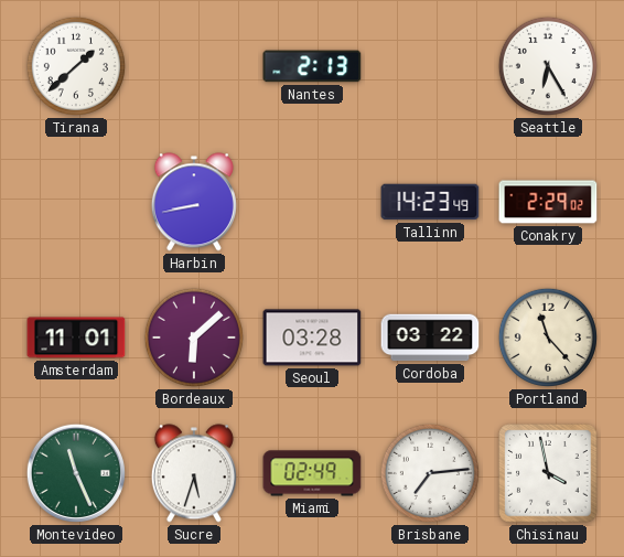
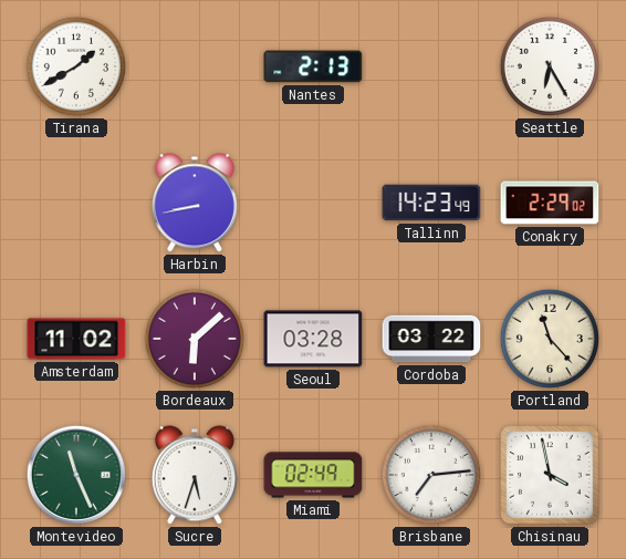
Tirana: 1:38 -> 1:40
Amsterdam: 11:01 -> 11:02
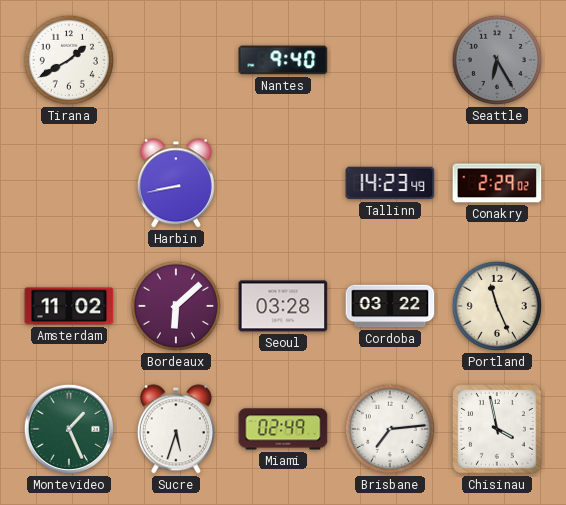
Nantes: 2:13 -> 9:40
Seattle dial: white -> grey
Portland: 11:23 -> 11:26
Montevideo: 11:26 -> 1:26
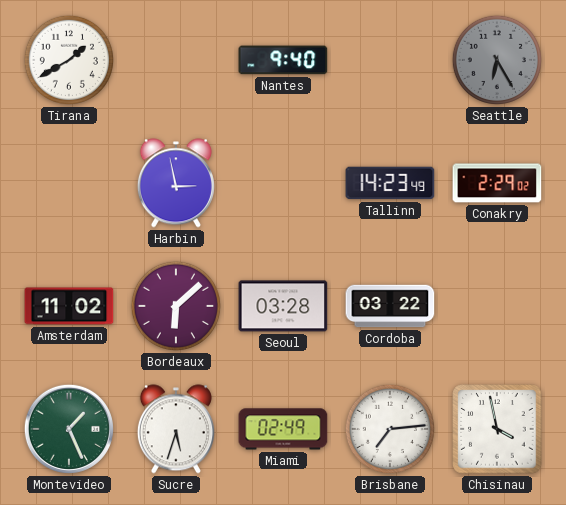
Harbin: 8:43 -> 2:58
Portland: 11:26 -> none
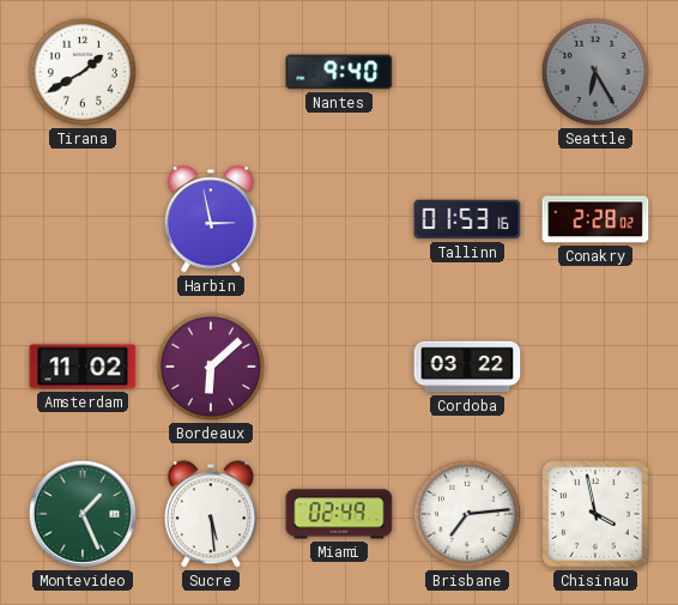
Tallinn: 14:23 -> 01:53
Conakry: 2:29 -> 2:28
Seoul: 03:28 -> none
Sucre: 5:33 -> 5:29
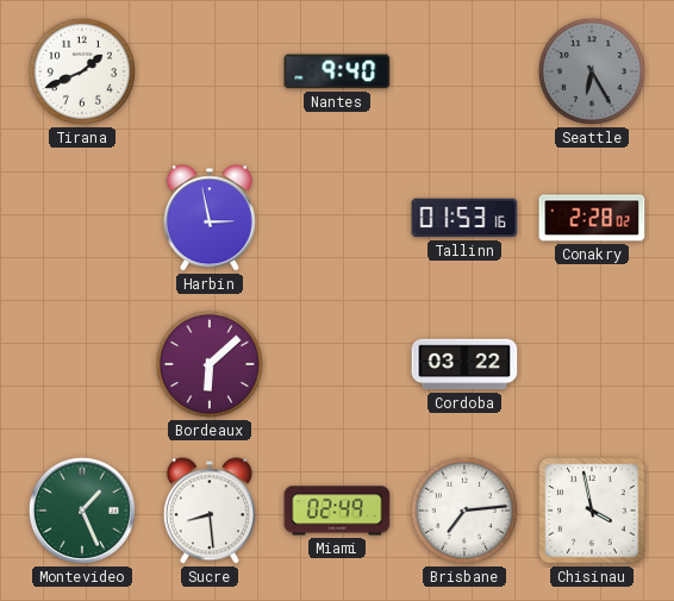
Tirana: 1:40 -> 1:41
Amsterdam: 11:02 -> none
Sucre: 5:29 -> 8:29
